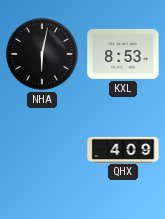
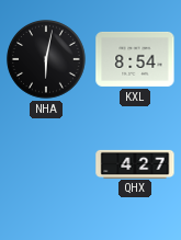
KXL: 8:53 -> 8:54
QHX: 4:09 -> 4:27
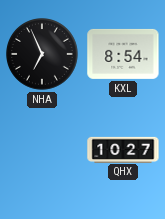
NHA: 6:02 -> 6:56
QHX: 4:27 -> 10:27
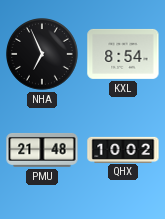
PMU: none -> 21:48
QHX: 10:27 -> 10:02
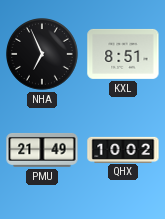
KXL: 8:54 -> 8:51
PMU: 21:48 -> 21:49
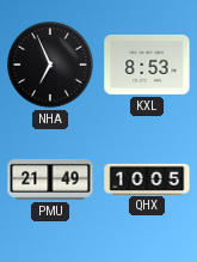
KXL: 8:51 -> 8:53
QHX: 10:02 -> 10:05
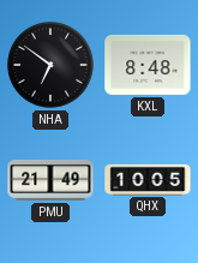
NHA: 6:56 -> 6:51
KXL: 8:53 -> 8:48
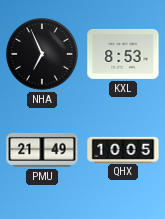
NHA: 6:51 -> 6:56
KXL: 8:48 -> 8:53
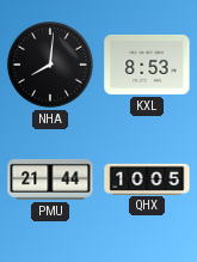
NHA: 6:56 -> 8:01
PMU: 21:49 -> 21:44
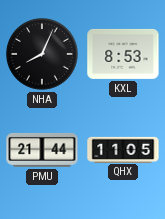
NHA: 8:01 -> 8:04
QHX: 10:05 -> 11:05
